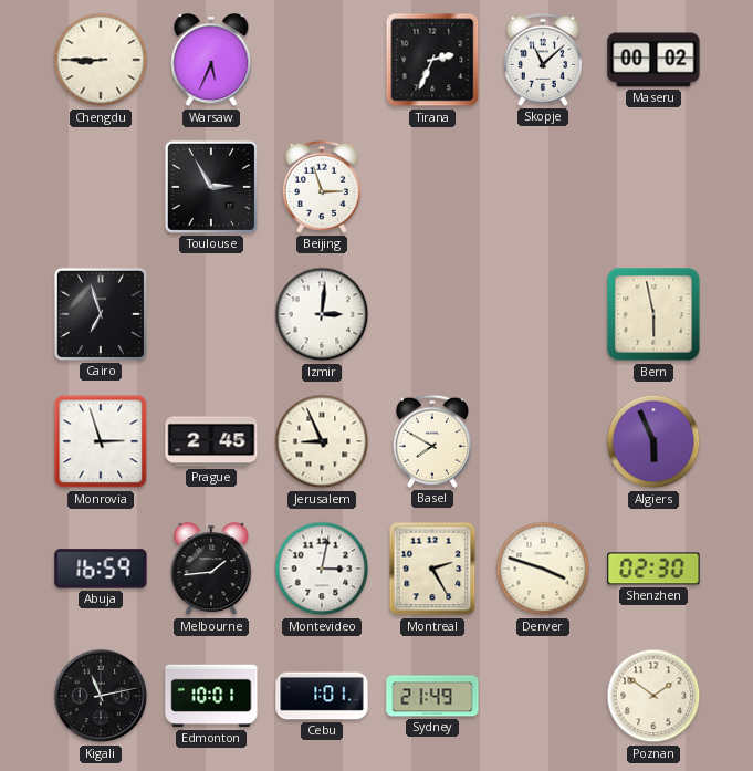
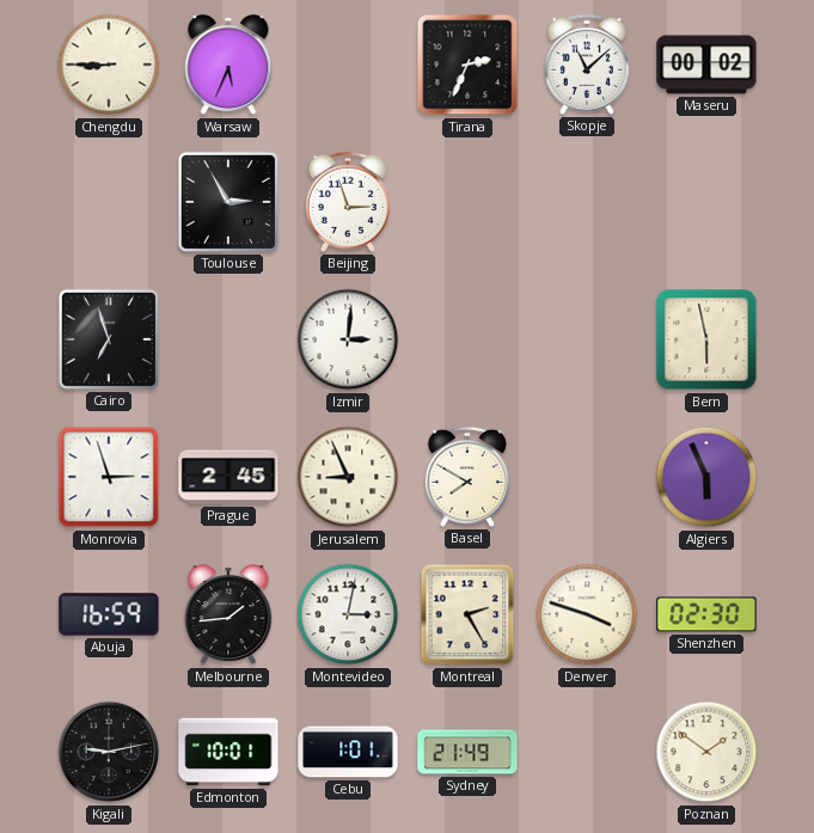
Kigali: 11:13 -> 9:13
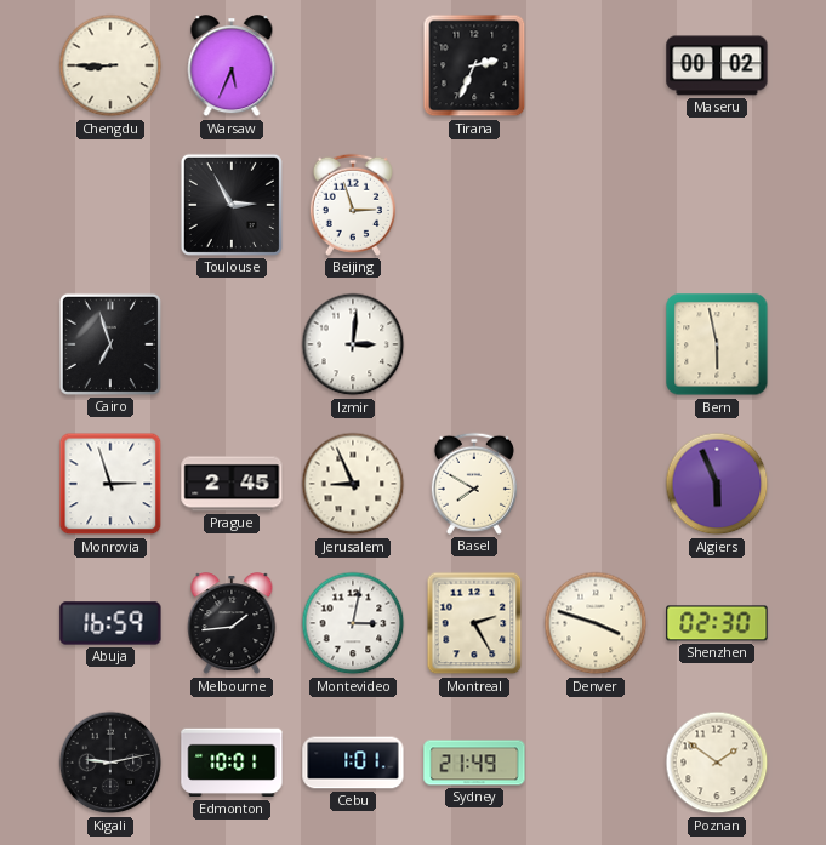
Skopje: 11:08 -> none
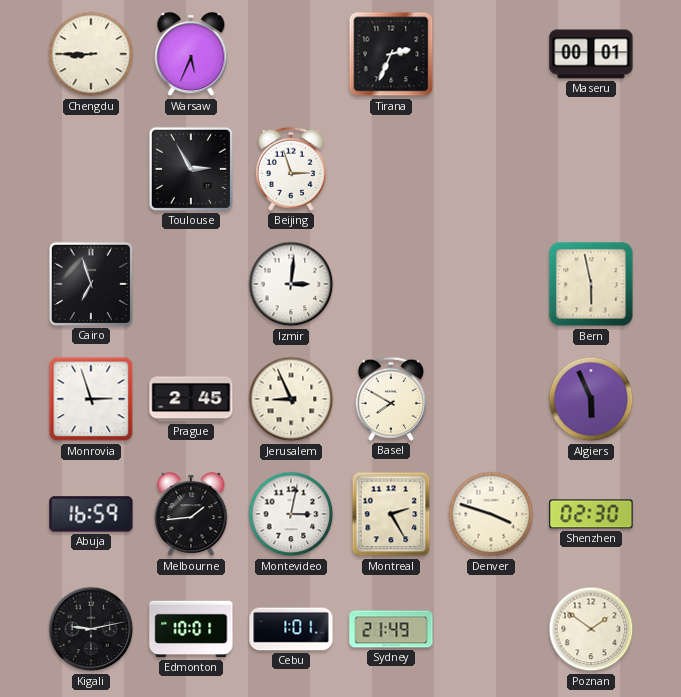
Maseru: 00:02 -> 00:01
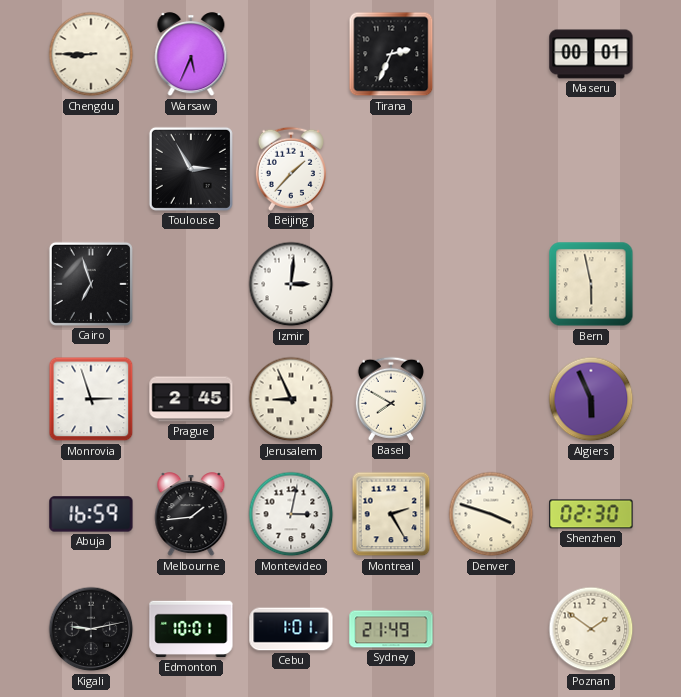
Beijing: 2:57 -> 1:37
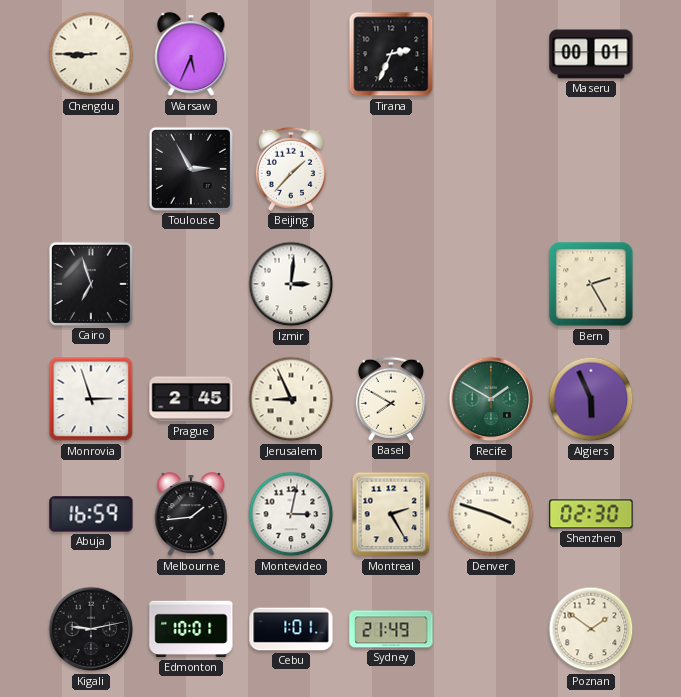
Bern: 5:58 -> 2:25
Recife: none -> 1:50
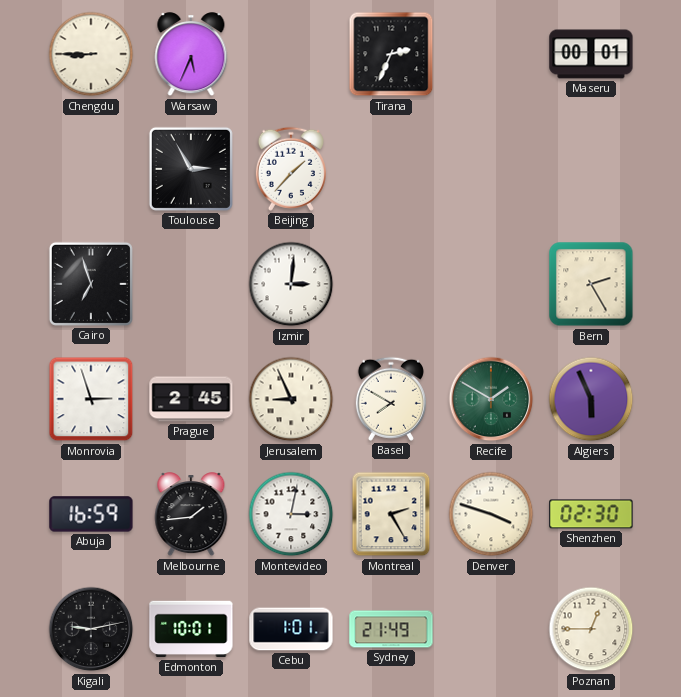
Poznan: 1:51 -> 12:45
